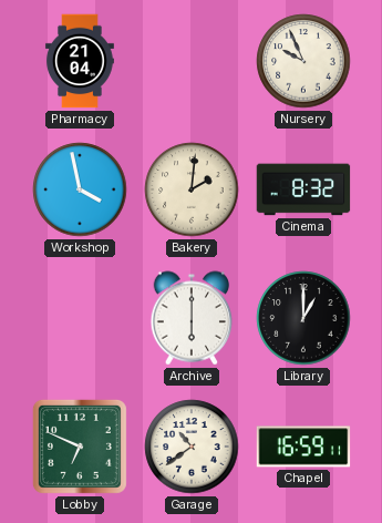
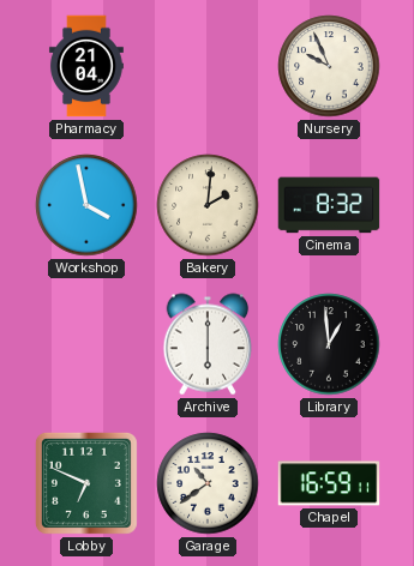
Library: 1:00 -> 12:59
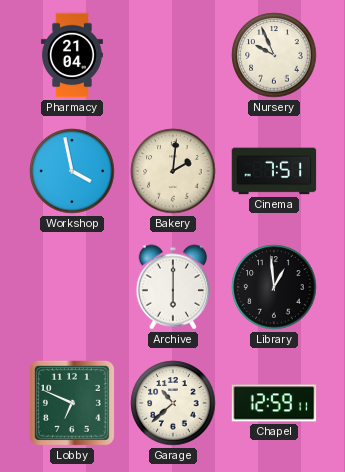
Cinema: 8:32 -> 7:51
Garage: 10:39 -> 10:38
Chapel: 16:59 -> 12:59
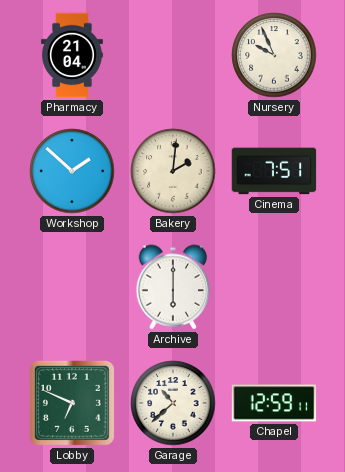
Workshop: 3:58 -> 1:52
Library: 12:59 -> none
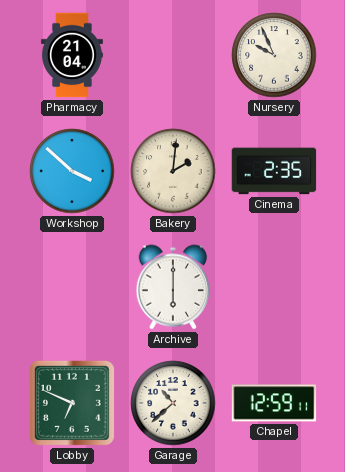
Workshop: 1:52 -> 3:52
Cinema: 7:51 -> 2:35
